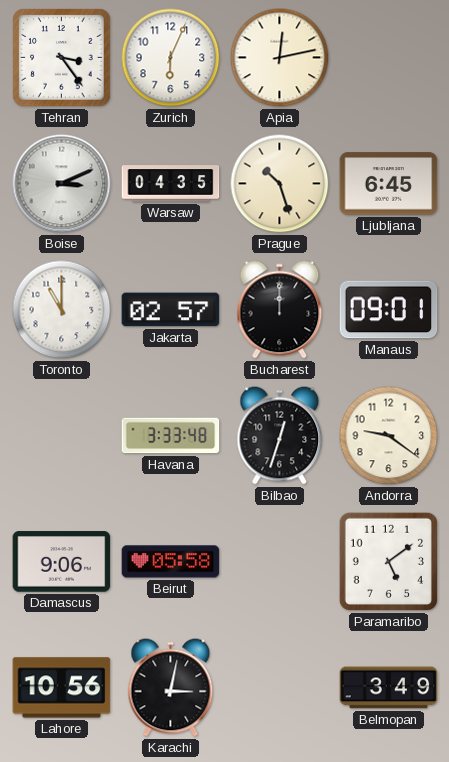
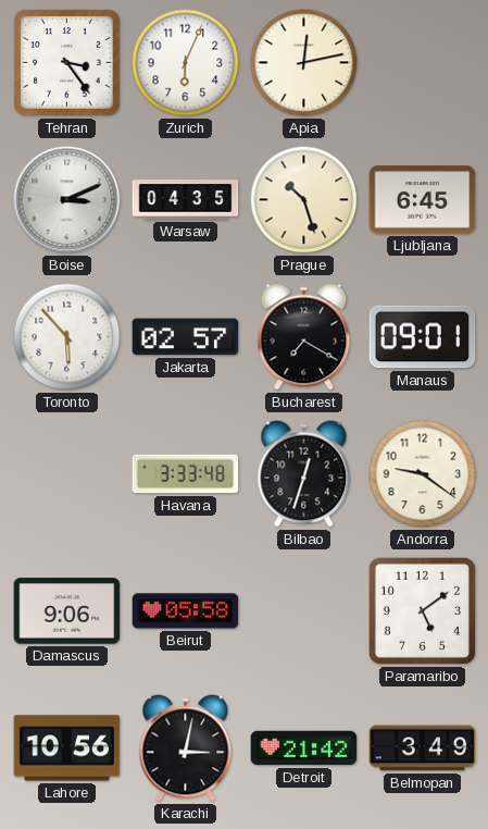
Toronto: 11:00 -> 5:53
Bucharest: 12:00 -> 7:20
Detroit: none -> 21:42
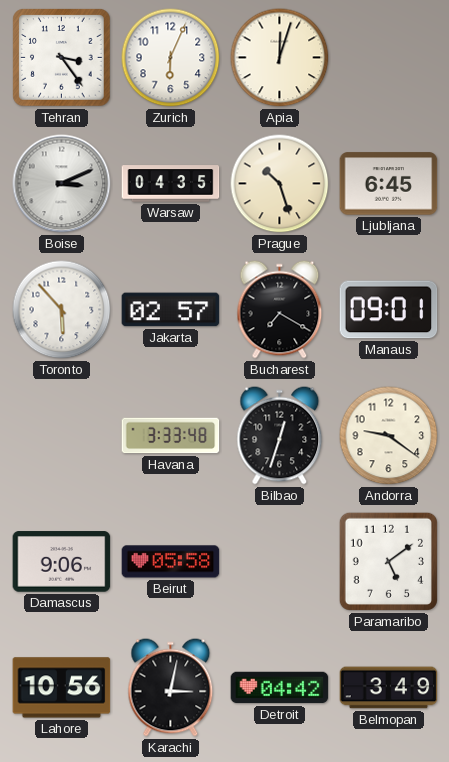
Apia: 12:13 -> 12:03
Detroit: 21:42 -> 04:42
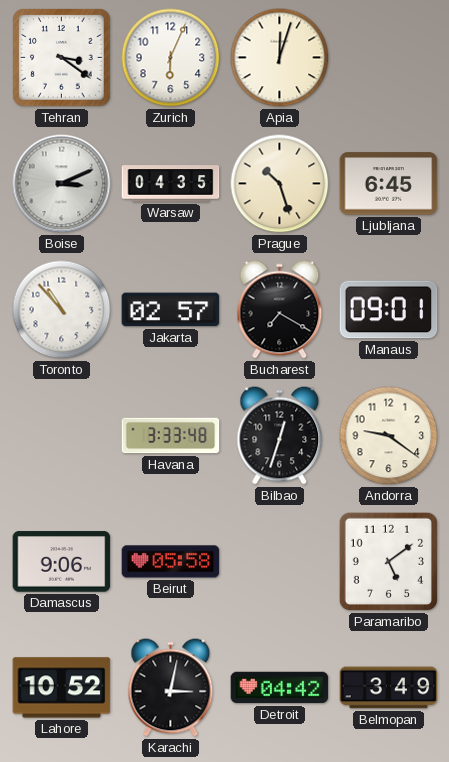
Tehran: 3:24 -> 3:21
Toronto: 5:53 -> 10:53
Lahore: 10:56 -> 10:52
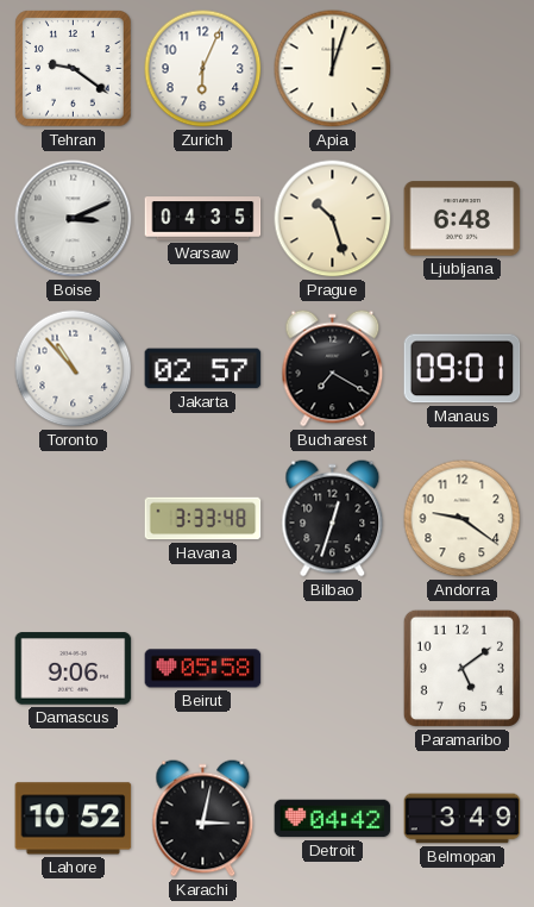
Tehran: 3:21 -> 9:21
Ljubljana: 6:45 -> 6:48
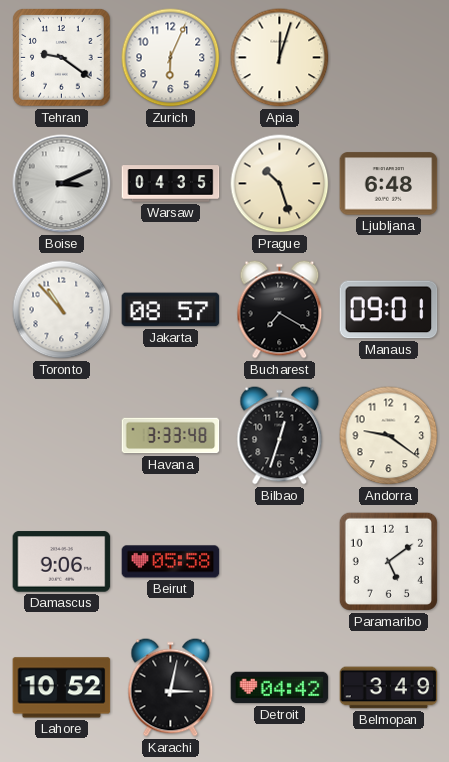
Jakarta: 02:57 -> 08:57
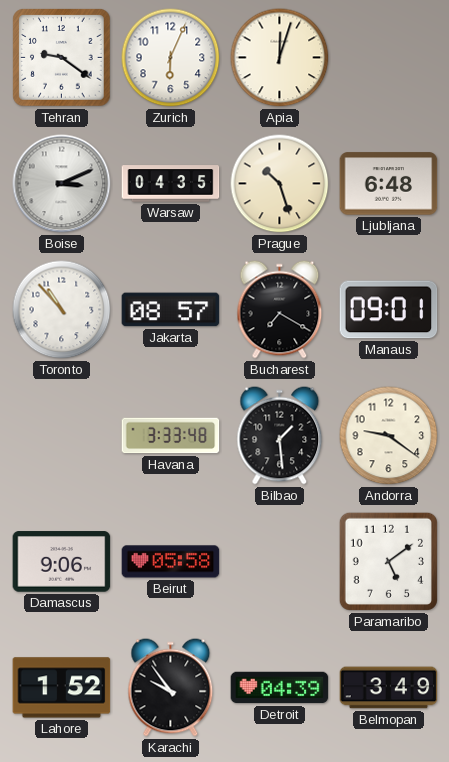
Bilbao: 12:33 -> 1:29
Lahore: 10:52 -> 1:52
Karachi: 3:02 -> 9:54
Detroit: 04:42 -> 04:39
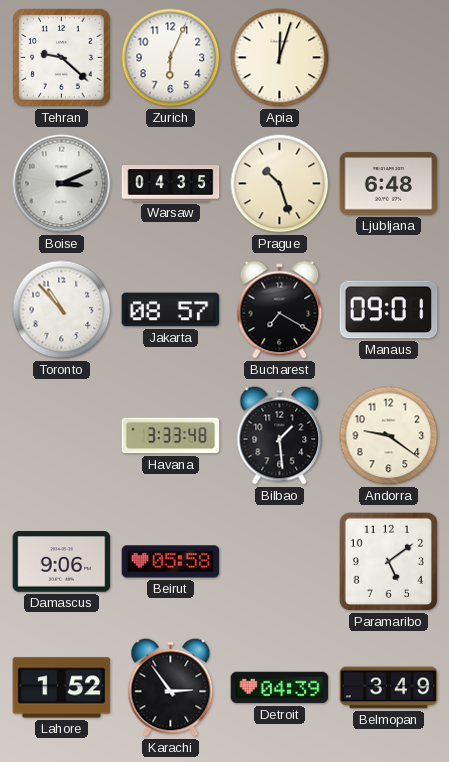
Tehran: 9:21 -> 9:22
Karachi: 9:54 -> 2:54
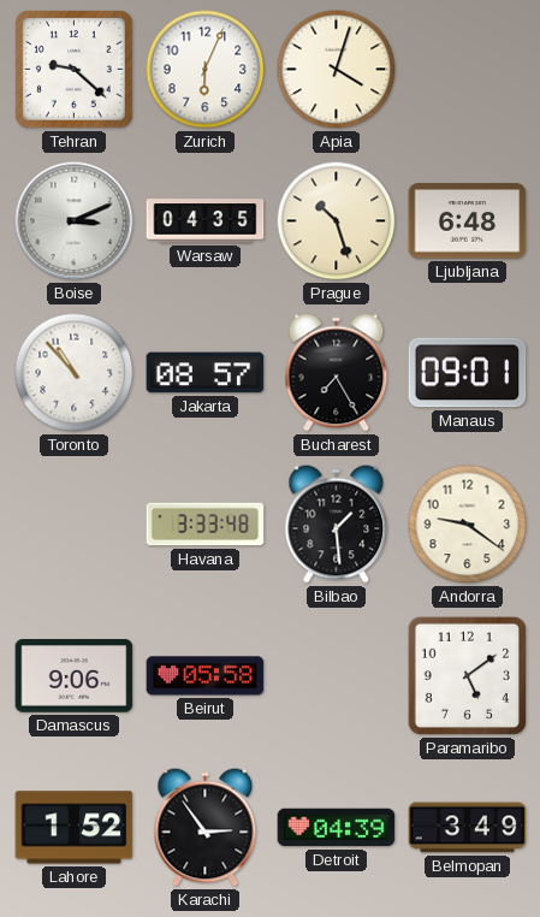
Apia: 12:03 -> 4:03
Bucharest: 7:20 -> 7:25
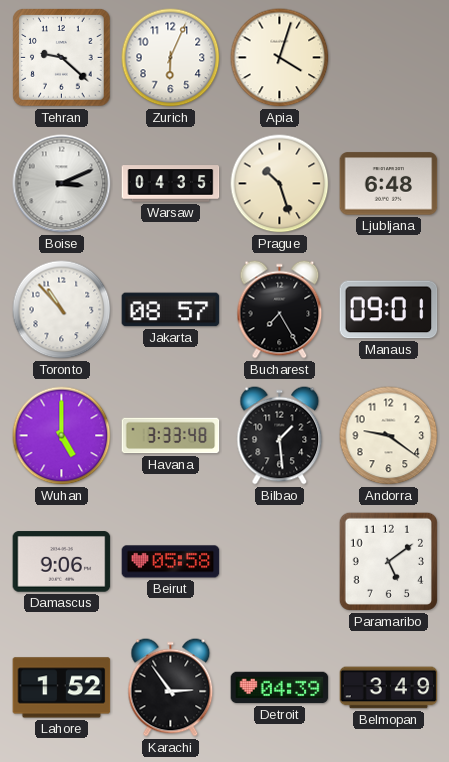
Wuhan: none -> 5:00
